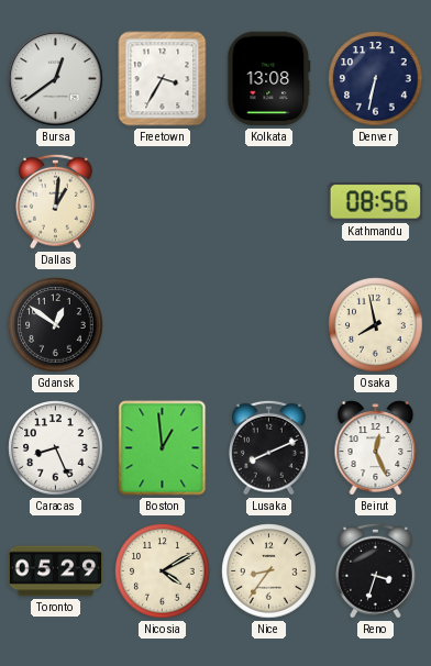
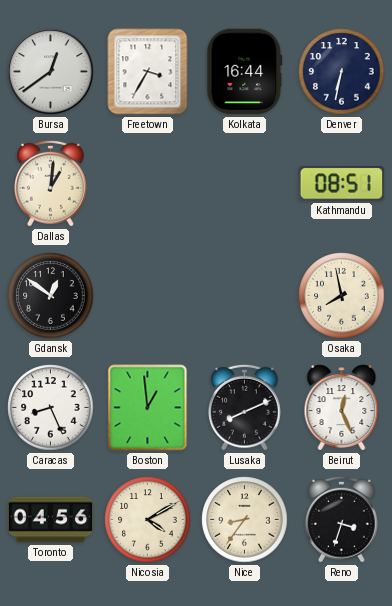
Kolkata: 13:08 -> 16:44
Kathmandu: 08:56 -> 08:51
Toronto: 05:29 -> 04:56
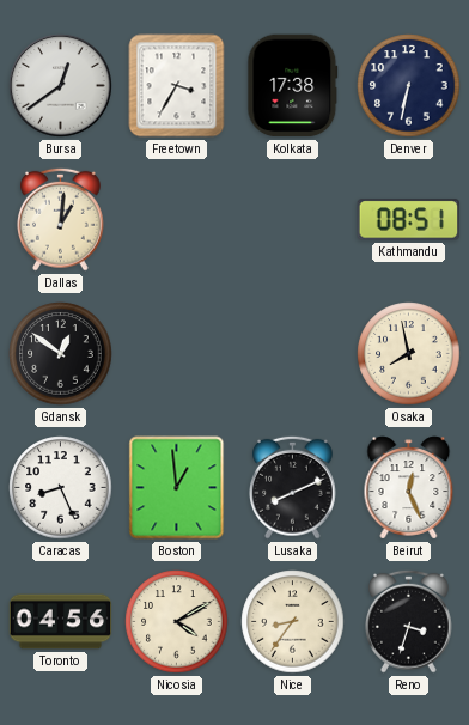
Kolkata: 16:44 -> 17:38
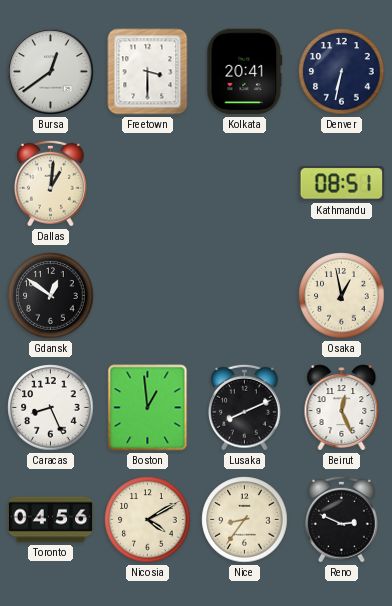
Freetown: 3:35 -> 3:30
Kolkata: 17:38 -> 20:41
Osaka: 7:58 -> 12:58
Reno: 3:33 -> 2:49
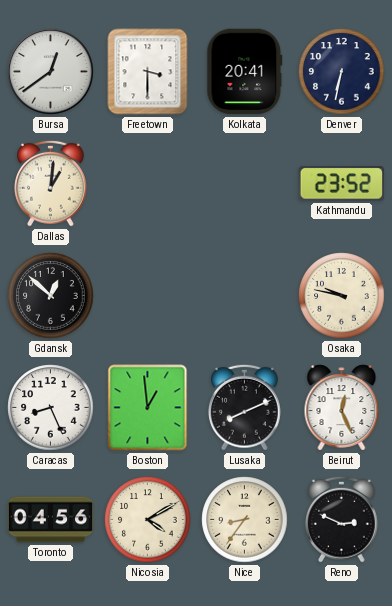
Kathmandu: 08:51 -> 23:52
Gdansk: 12:51 -> 12:52
Osaka: 12:58 -> 9:47
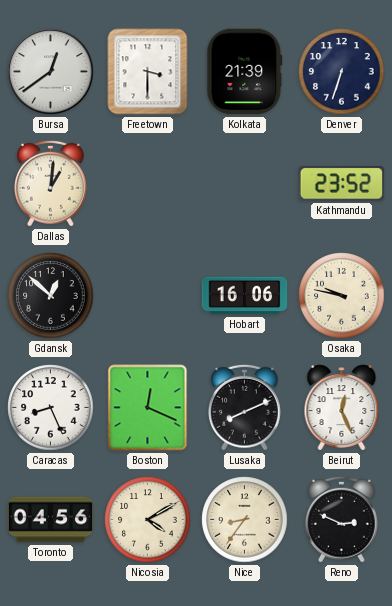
Kolkata: 20:41 -> 21:39
Denver: 6:32 -> 6:33
Hobart: none -> 16:06
Boston: 12:59 -> 12:19
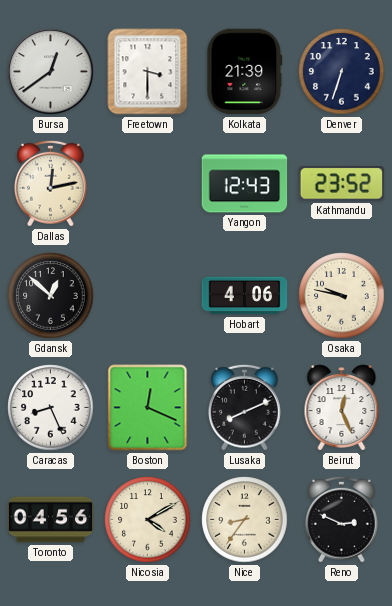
Dallas: 1:01 -> 12:13
Yangon: none -> 12:43
Hobart: 16:06 -> 4:06
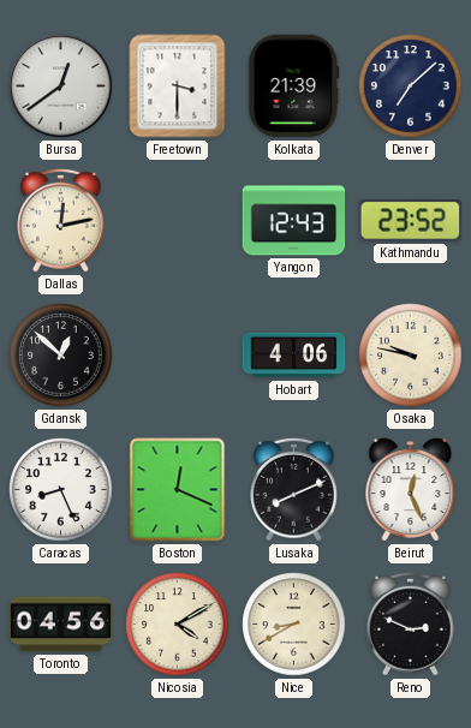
Denver: 6:33 -> 7:08
Nice: 8:36 -> 8:40
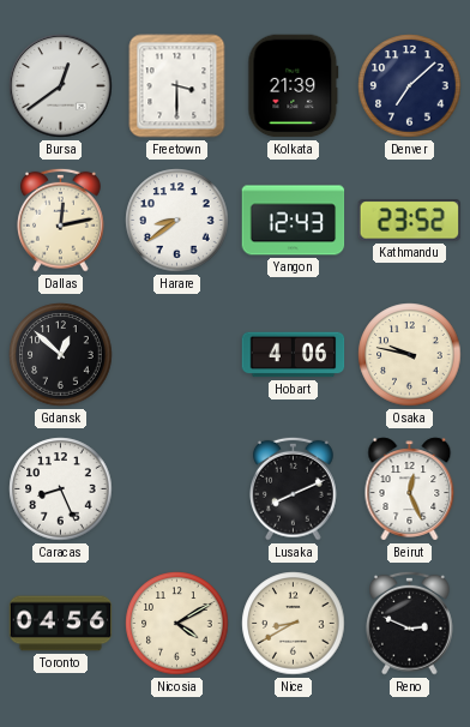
Harare: none -> 8:39
Boston: 12:19 -> none
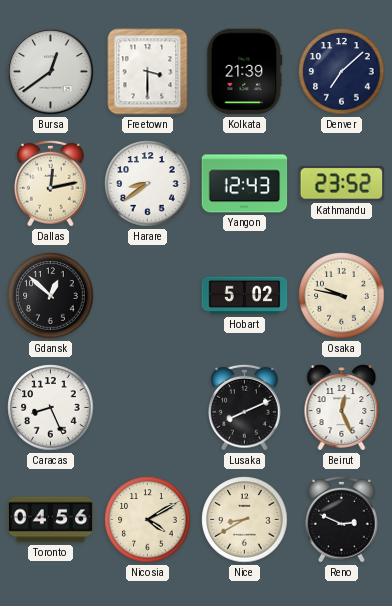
Hobart: 4:06 -> 5:02
